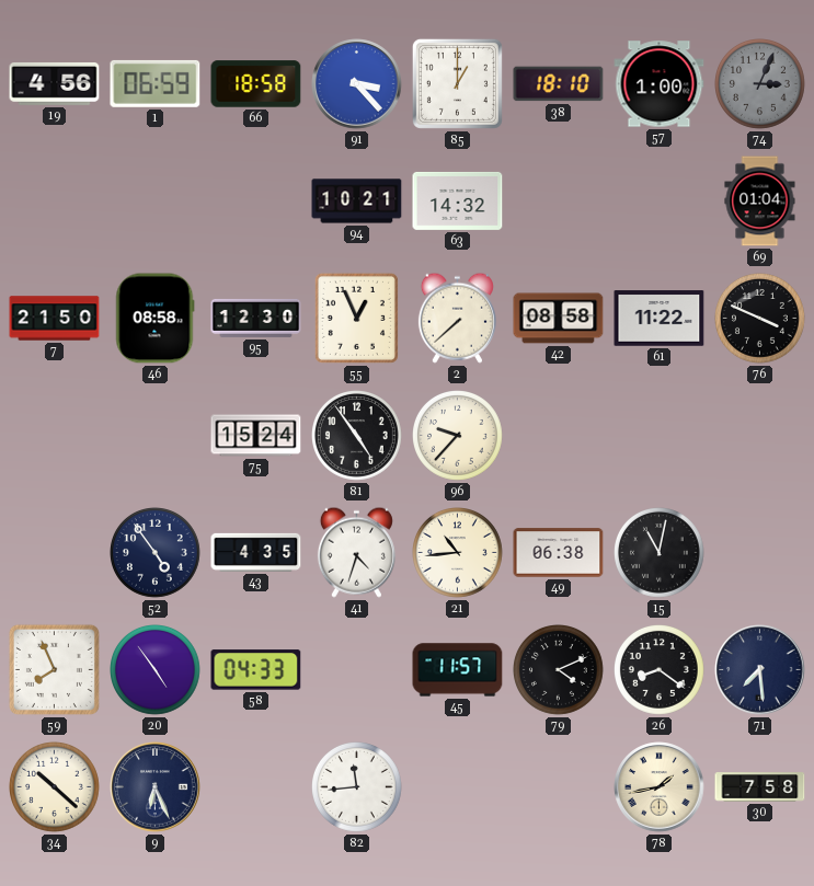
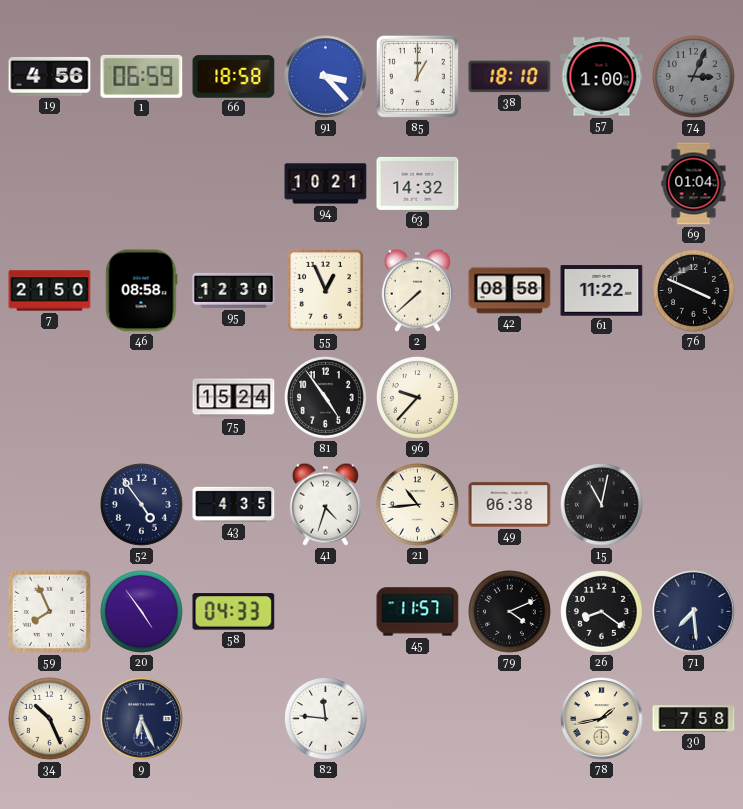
34: 10:22 -> 10:26
82: 11:44 -> 11:46
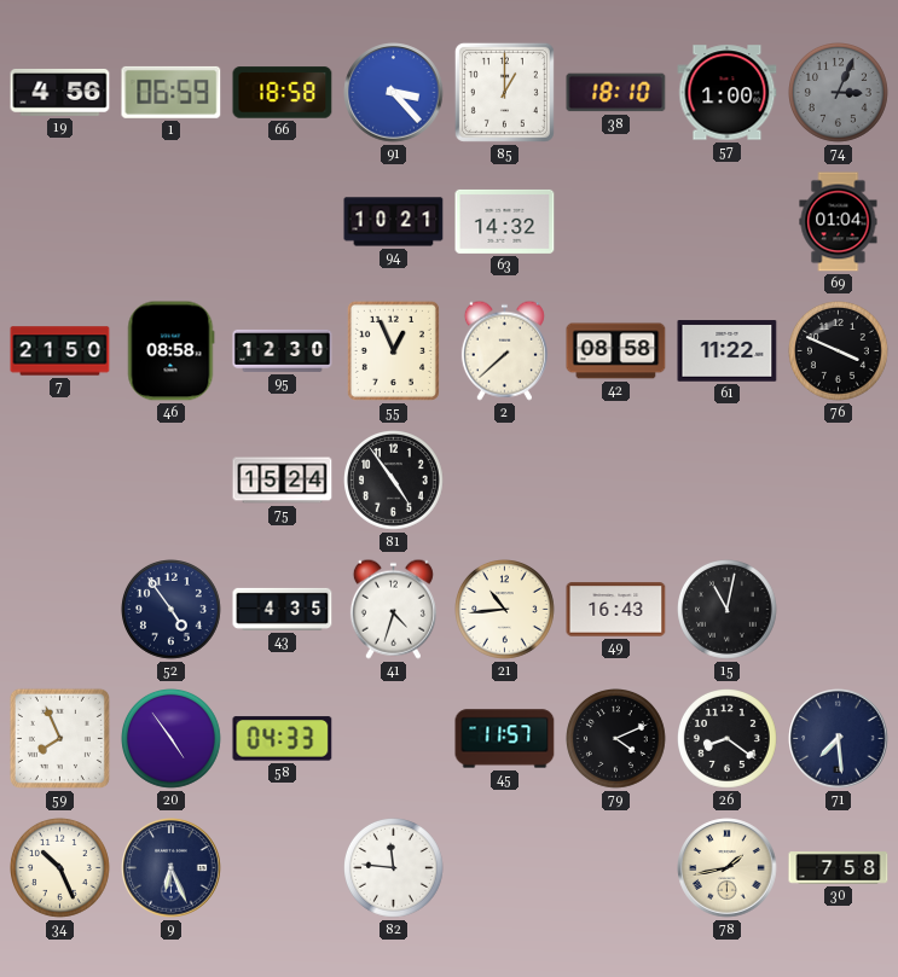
96: 9:37 -> none
49: 06:38 -> 16:43
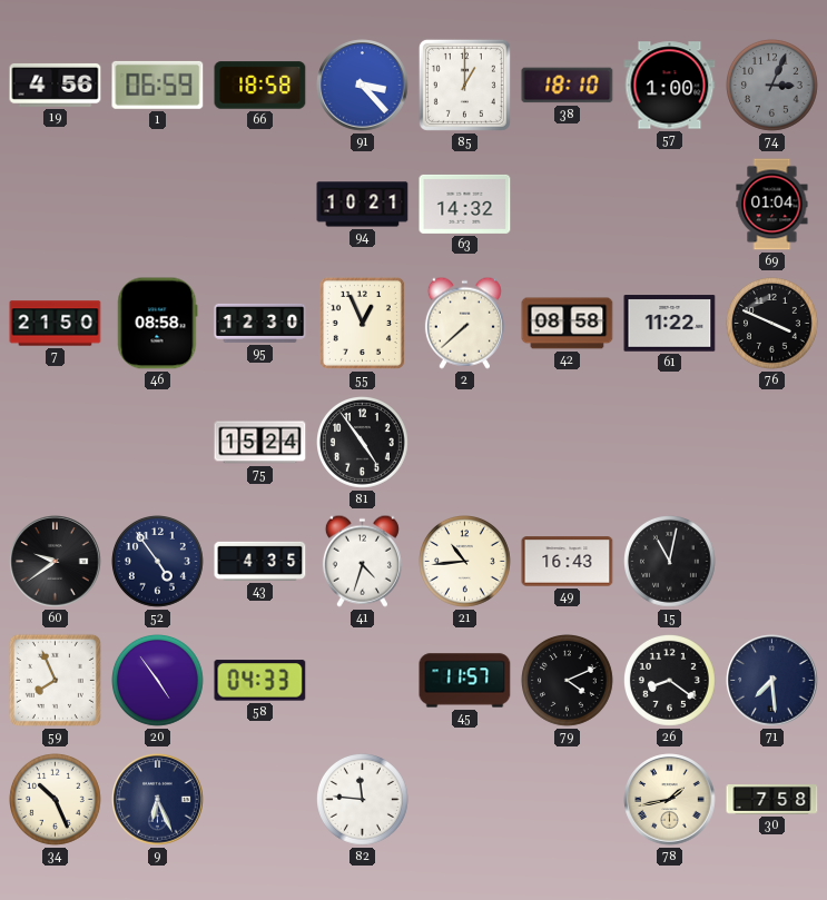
60: none -> 9:39
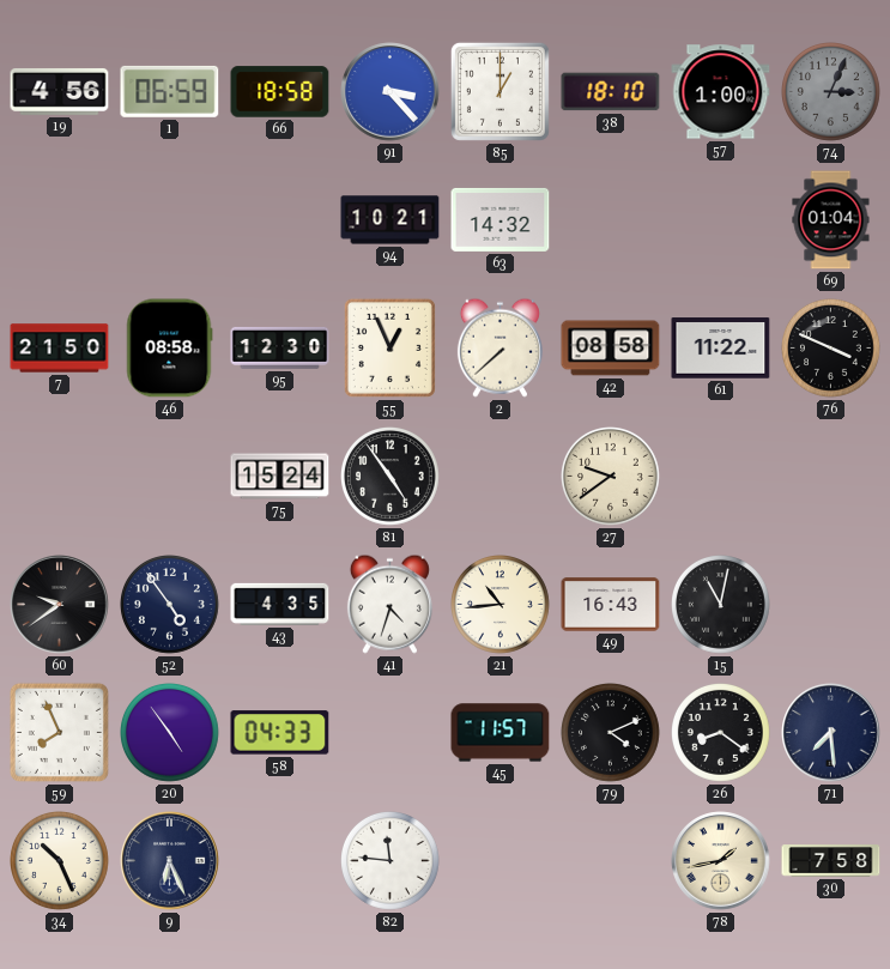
27: none -> 9:39
